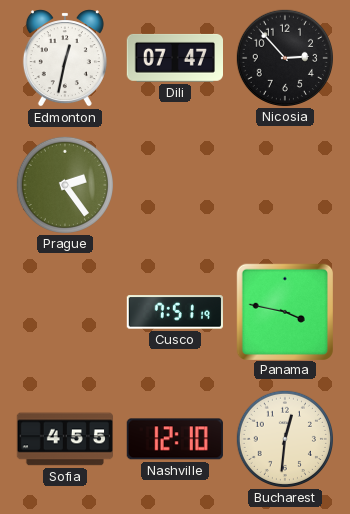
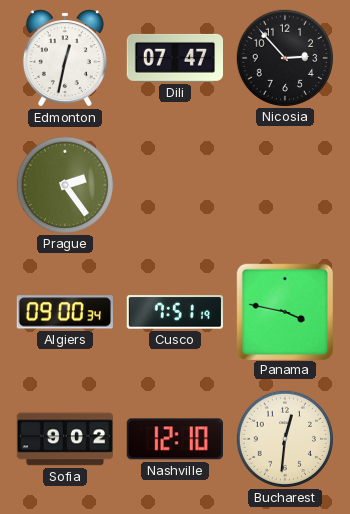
Algiers: none -> 09:00
Sofia: 4:55 -> 9:02
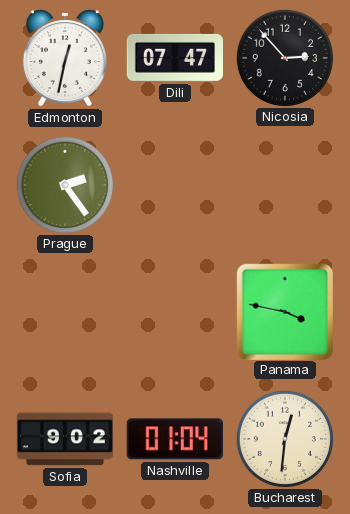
Algiers: 09:00 -> none
Cusco: 7:51 -> none
Nashville: 12:10 -> 01:04
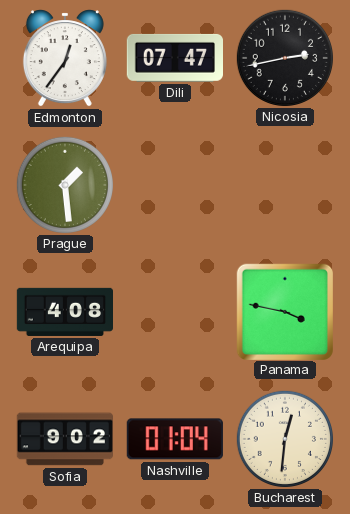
Edmonton: 12:32 -> 12:36
Nicosia: 2:53 -> 2:43
Prague: 2:24 -> 1:29
Arequipa: none -> 4:08
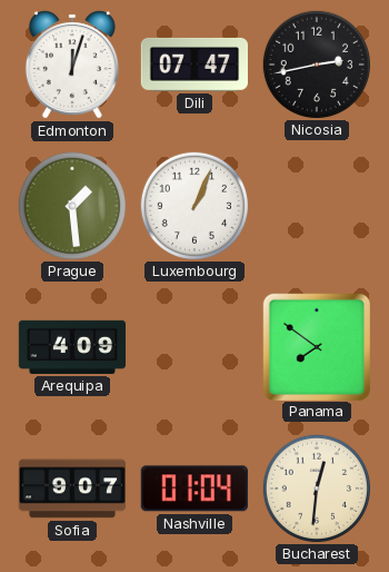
Edmonton: 12:36 -> 12:03
Luxembourg: none -> 1:04
Arequipa: 4:08 -> 4:09
Panama: 3:47 -> 7:51
Sofia: 9:02 -> 9:07
